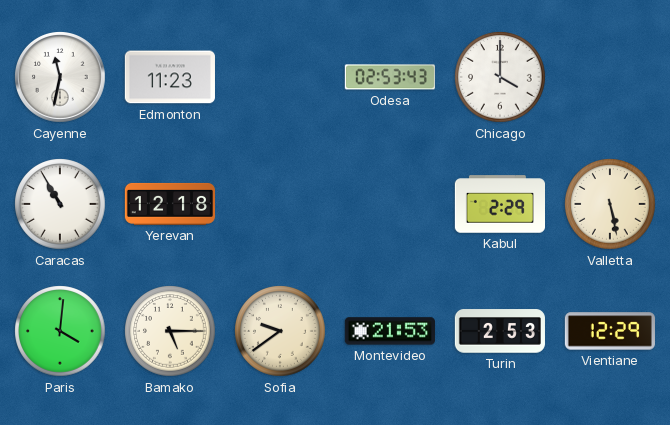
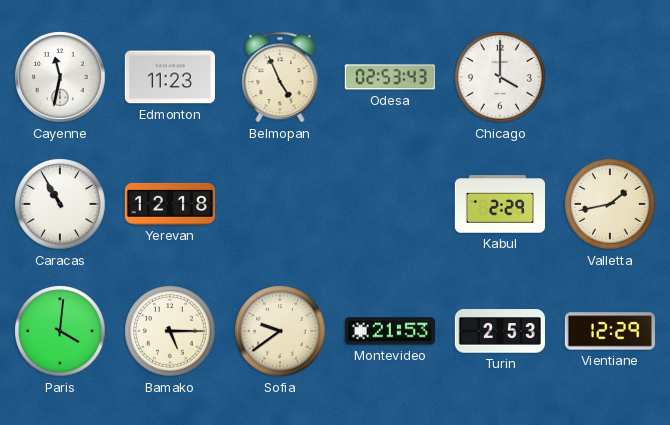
Belmopan: none -> 4:56
Valletta: 5:28 -> 1:43
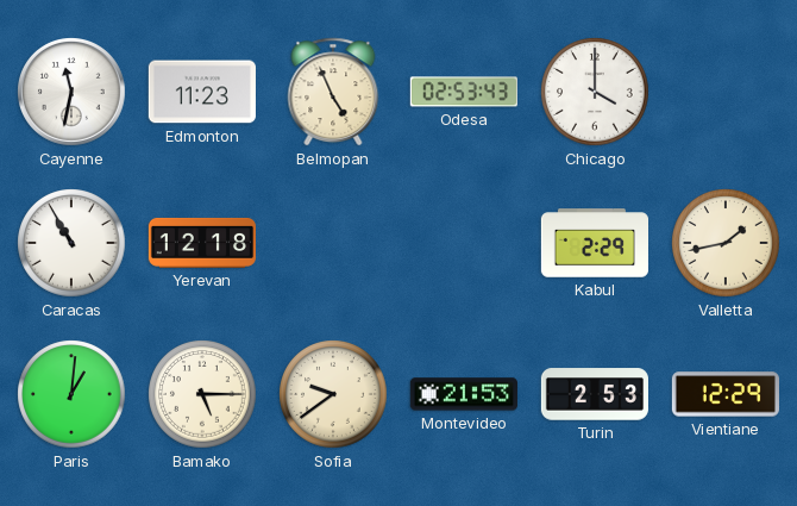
Paris: 4:01 -> 1:01
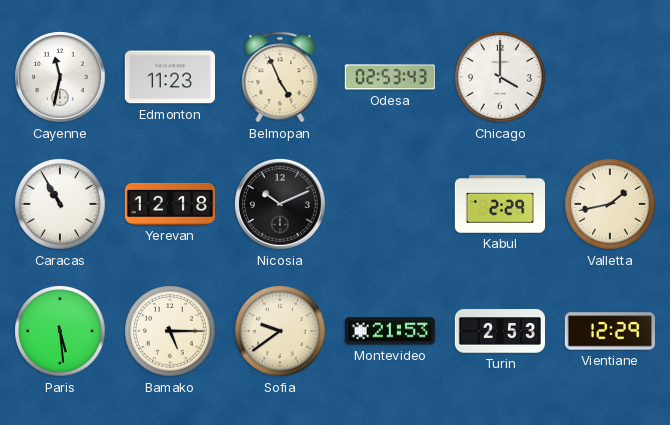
Nicosia: none -> 10:11
Paris: 1:01 -> 5:29
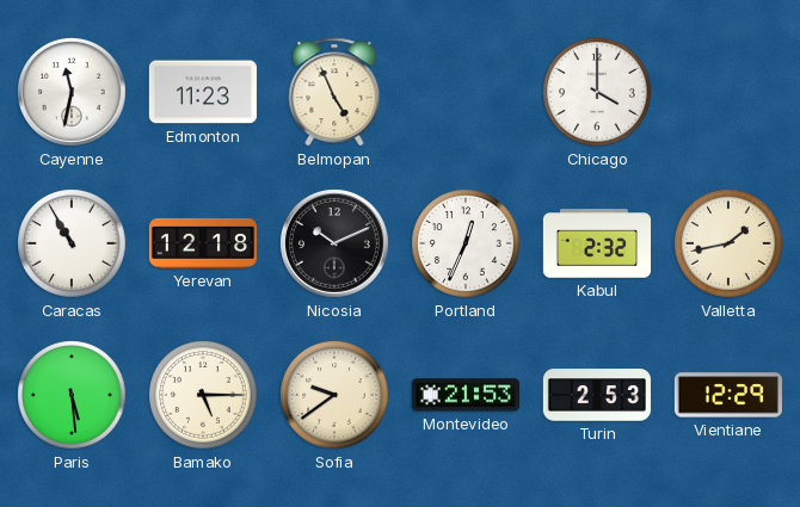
Odesa: 02:53 -> none
Portland: none -> 12:34
Kabul: 2:29 -> 2:32
